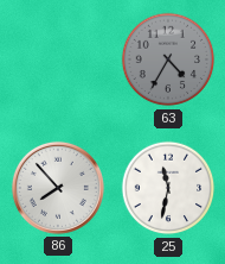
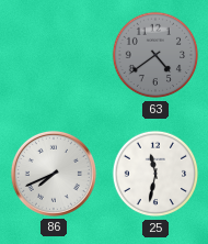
63: 4:35 -> 4:39
86: 7:53 -> 7:41
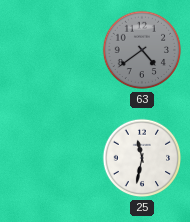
86: 7:41 -> none
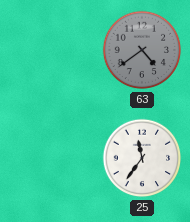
25: 11:32 -> 11:36
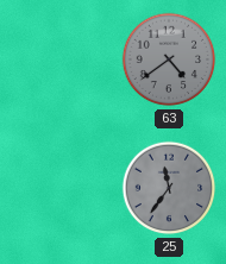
25 dial: white -> grey
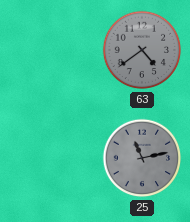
25: 11:36 -> 11:13
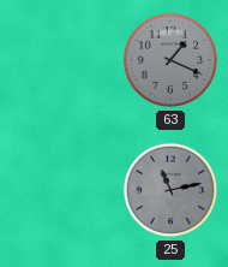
63: 4:39 -> 1:19
